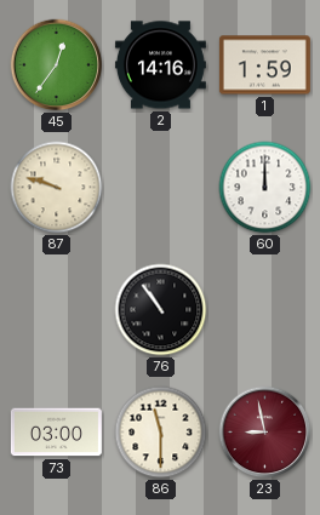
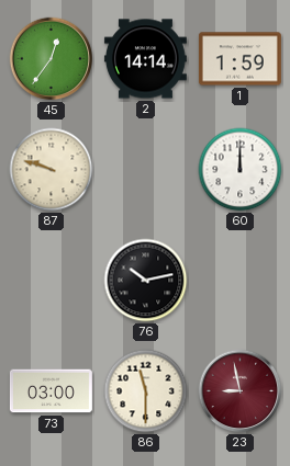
2: 14:16 -> 14:14
76: 10:54 -> 10:13
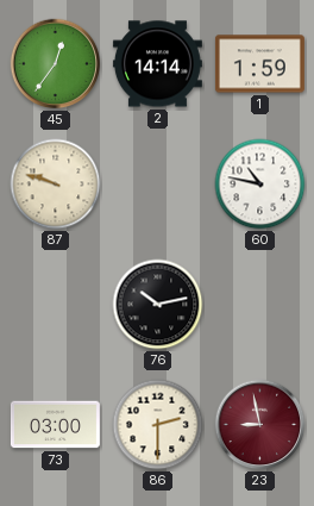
60: 12:00 -> 10:47
86: 11:30 -> 2:30
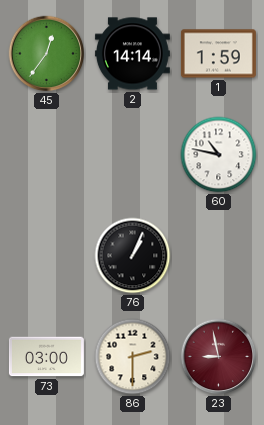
87: 9:48 -> none
76: 10:13 -> 1:04
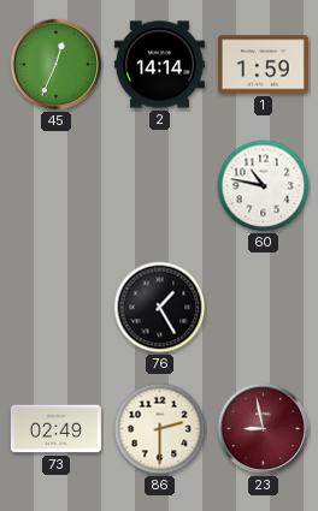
45: 12:36 -> 12:34
76: 1:04 -> 1:25
73: 03:00 -> 02:49
